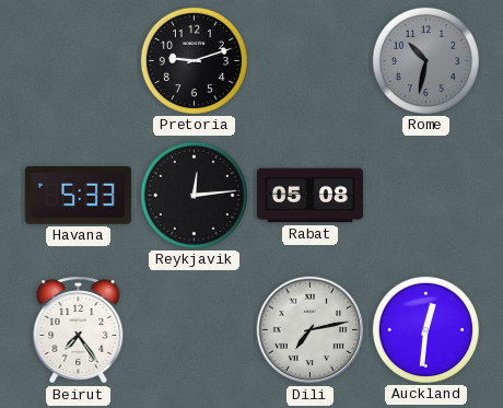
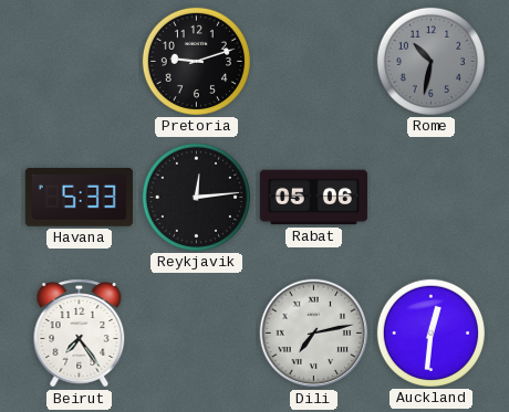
Rabat: 05:08 -> 05:06
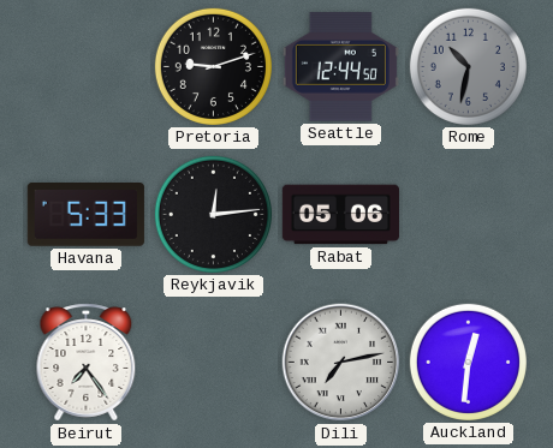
Seattle: none -> 12:44
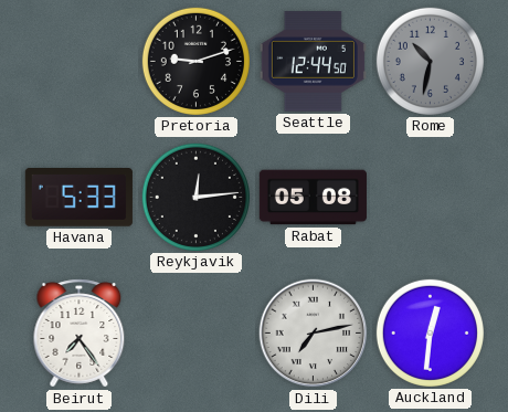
Rabat: 05:06 -> 05:08
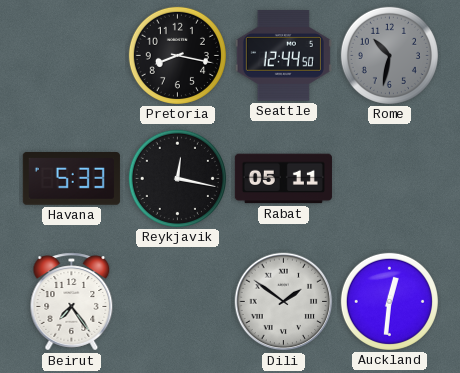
Pretoria: 9:12 -> 8:17
Reykjavik: 12:14 -> 12:17
Rabat: 05:08 -> 05:11
Dili: 7:13 -> 1:51
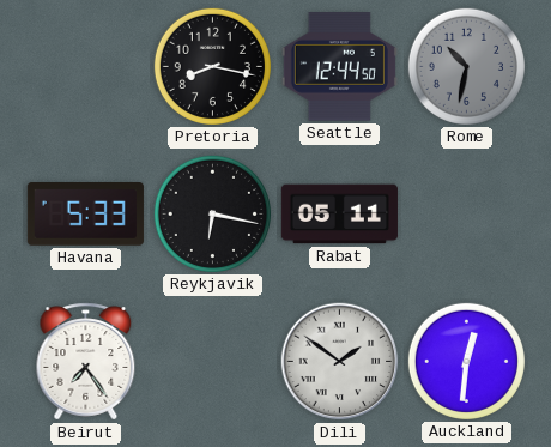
Reykjavik: 12:17 -> 6:17
